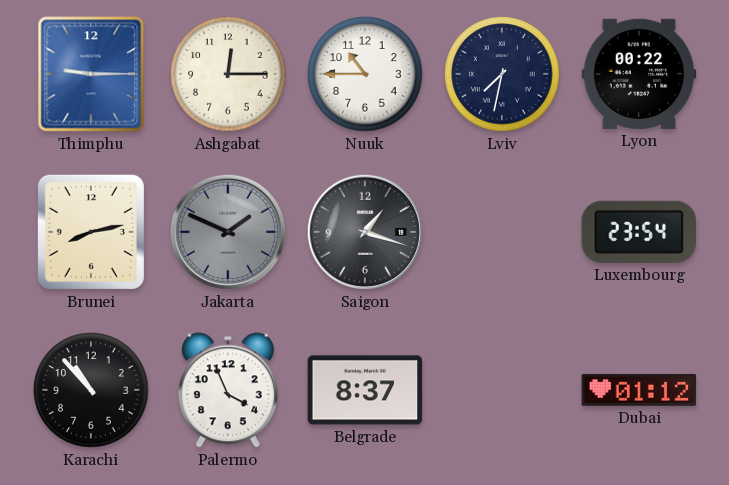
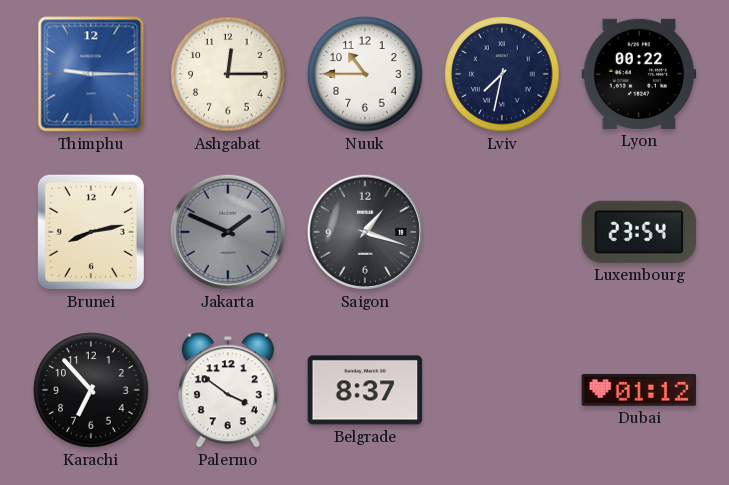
Karachi: 10:53 -> 6:53
Palermo: 3:56 -> 3:51
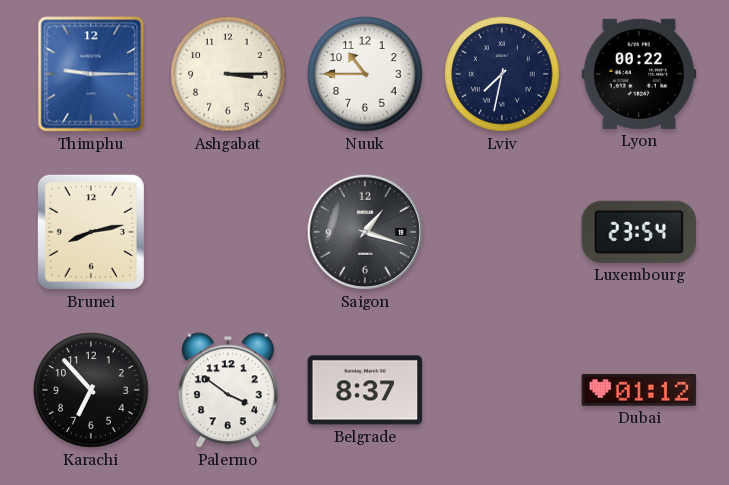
Ashgabat: 12:15 -> 3:15
Jakarta: 1:49 -> none
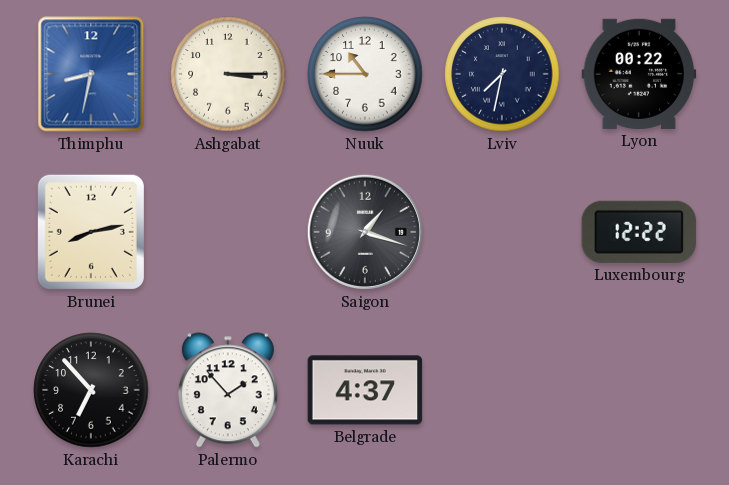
Thimphu: 9:15 -> 8:32
Luxembourg: 23:54 -> 12:22
Palermo: 3:51 -> 1:53
Belgrade: 8:37 -> 4:37
Dubai: 01:12 -> none
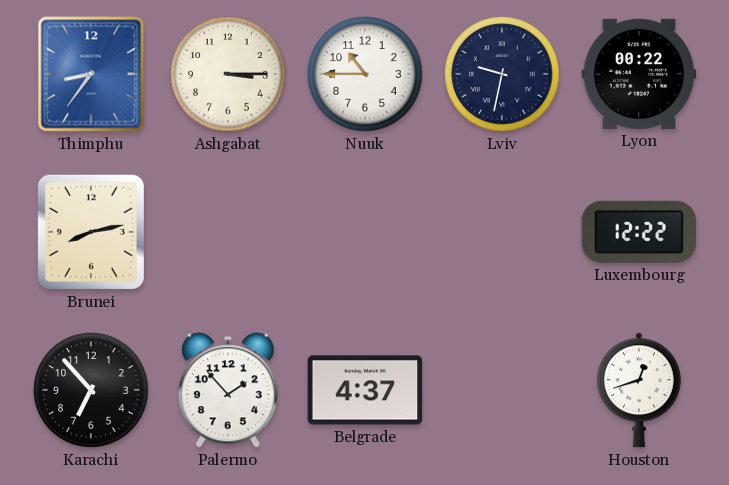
Thimphu: 8:32 -> 8:36
Lviv: 7:32 -> 9:32
Saigon: 1:18 -> none
Houston: none -> 12:42
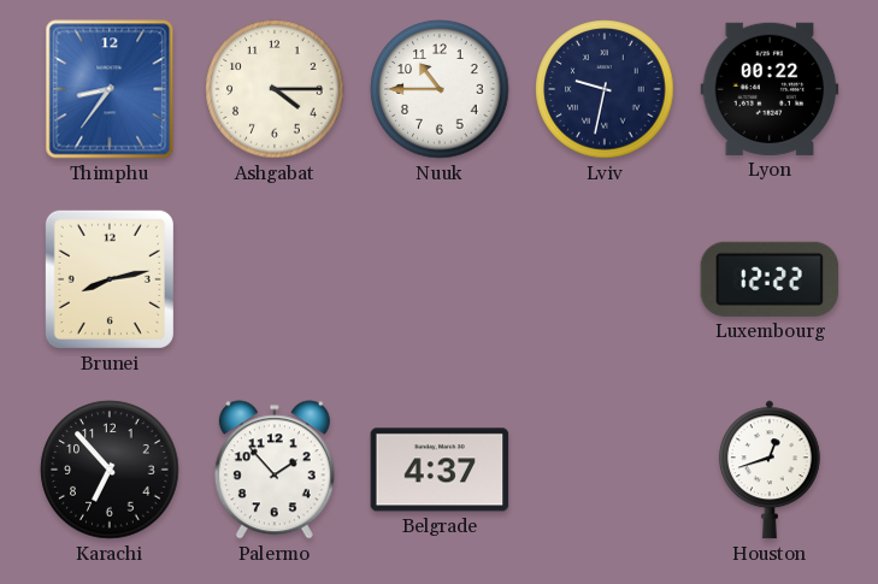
Ashgabat: 3:15 -> 4:15
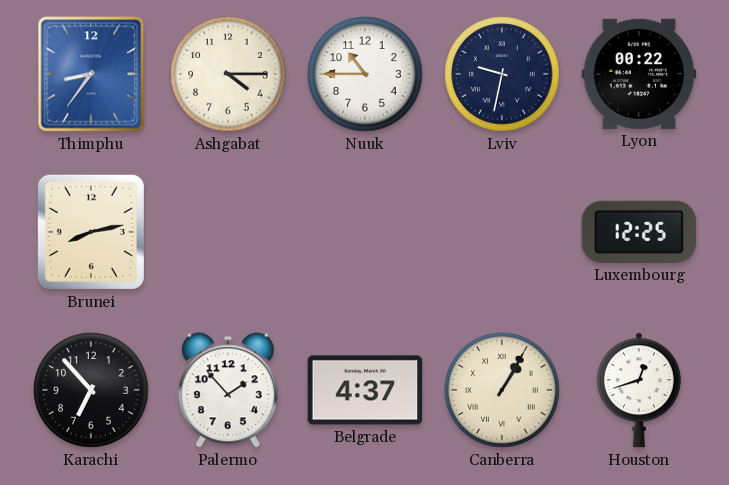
Luxembourg: 12:22 -> 12:25
Canberra: none -> 1:05
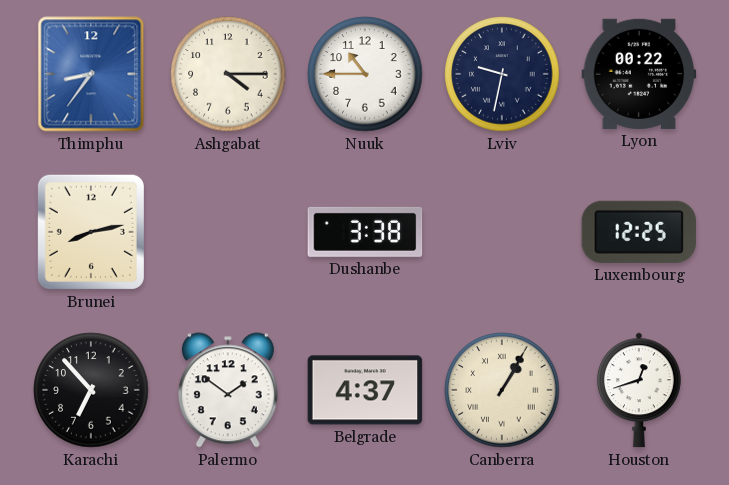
Dushanbe: none -> 3:38
Palermo: 1:53 -> 1:51
